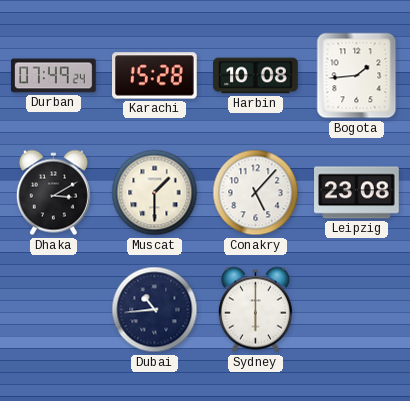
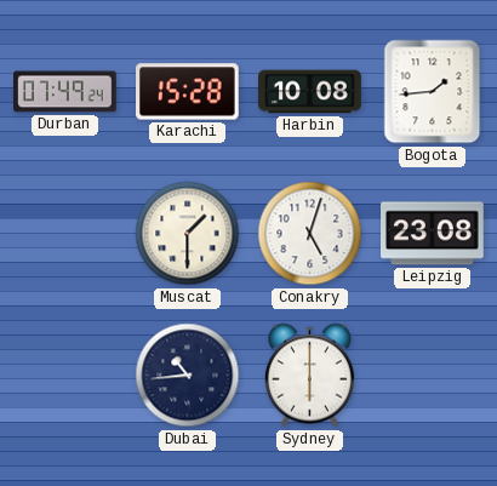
Dhaka: 3:10 -> none
Conakry: 5:07 -> 5:03
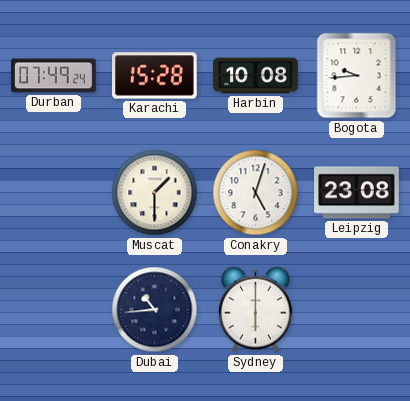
Bogota: 1:44 -> 9:44
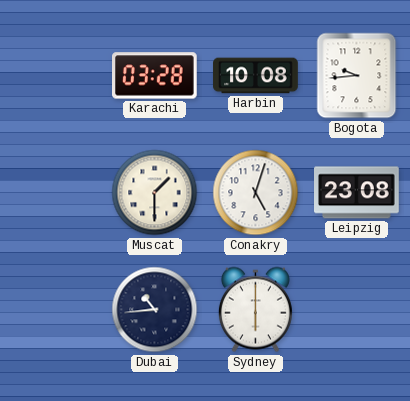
Durban: 07:49 -> none
Karachi: 15:28 -> 03:28
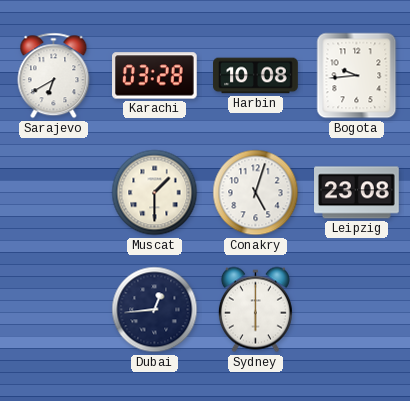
Sarajevo: none -> 6:40
Dubai: 10:44 -> 12:44
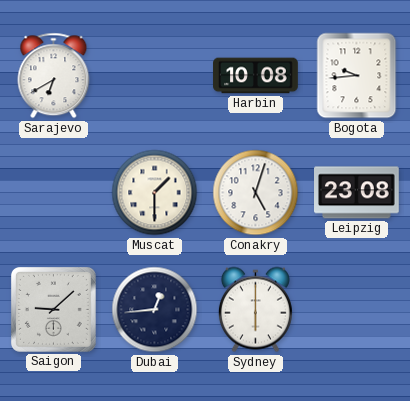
Karachi: 03:28 -> none
Saigon: none -> 9:08
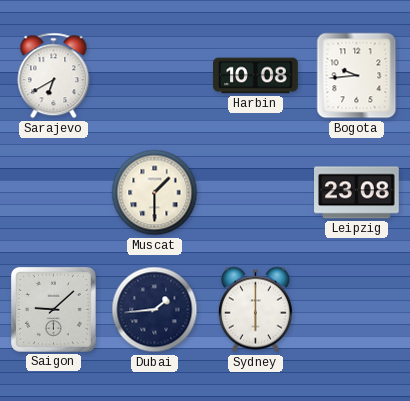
Conakry: 5:03 -> none
Dubai: 12:44 -> 1:44
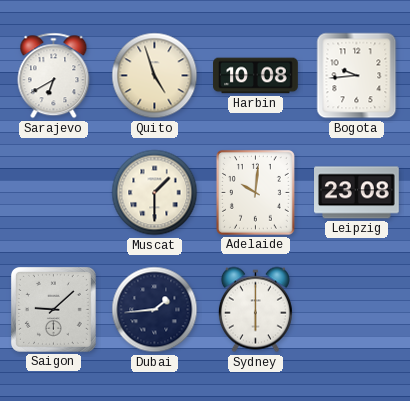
Quito: none -> 4:57
Adelaide: none -> 10:01
